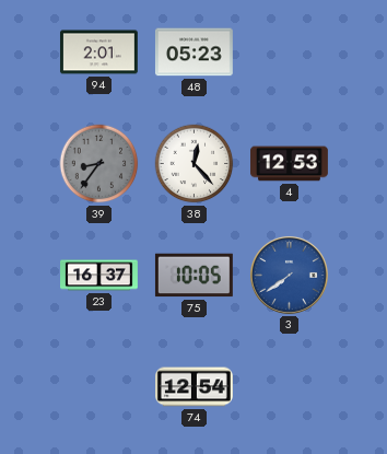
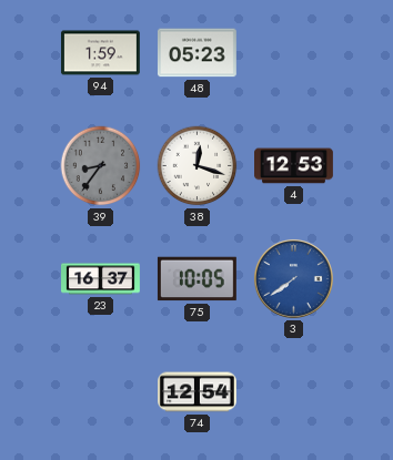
94: 2:01 -> 1:59
38: 12:23 -> 12:18
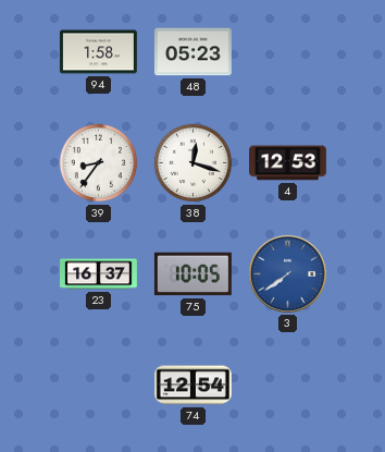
94: 1:59 -> 1:58
39 dial: grey -> white
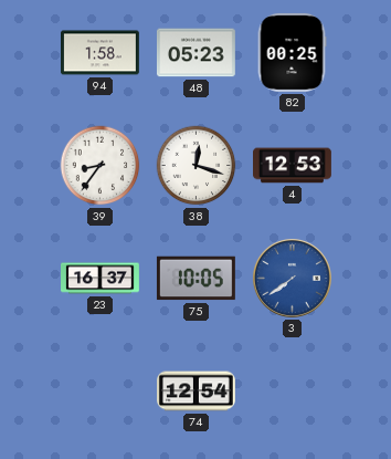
82: none -> 00:25
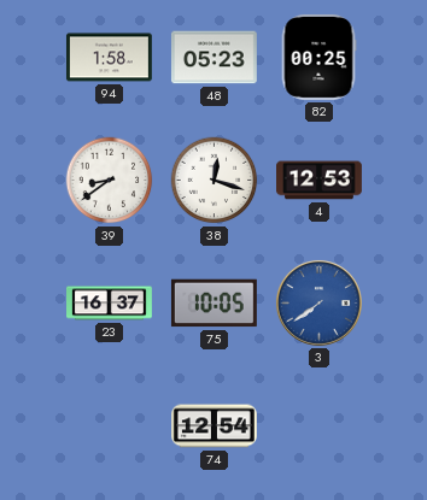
39: 8:36 -> 8:39
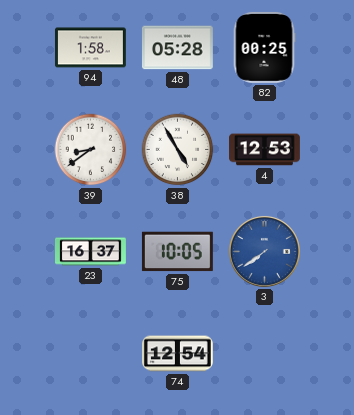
48: 05:23 -> 05:28
38: 12:18 -> 4:55
